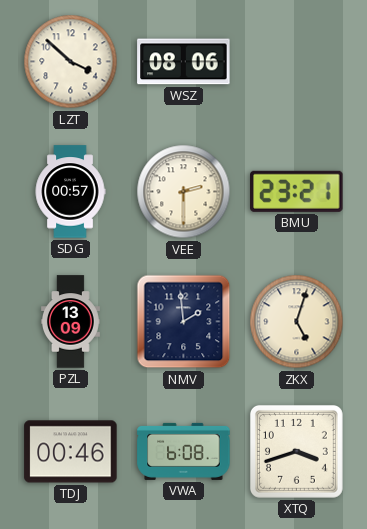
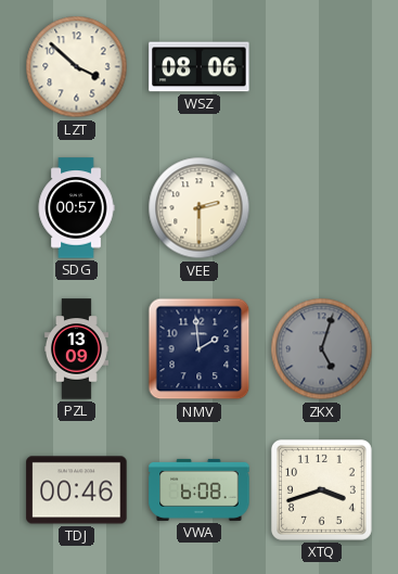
BMU: 23:21 -> none
ZKX dial: cream -> grey
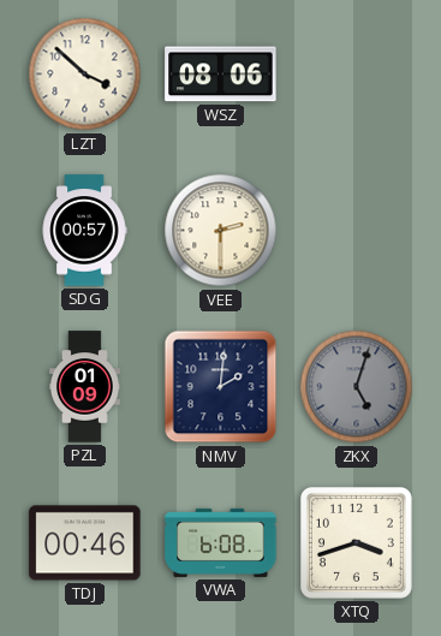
PZL: 13:09 -> 01:09
NMV: 1:59 -> 2:01
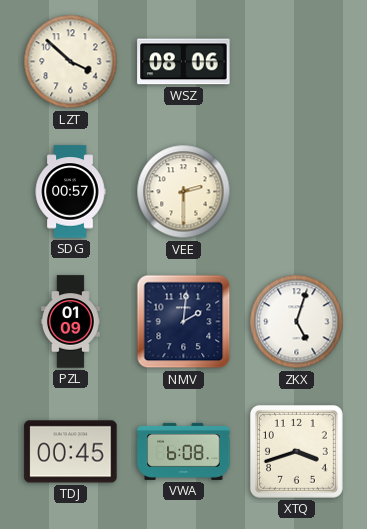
ZKX dial: grey -> white
TDJ: 00:46 -> 00:45
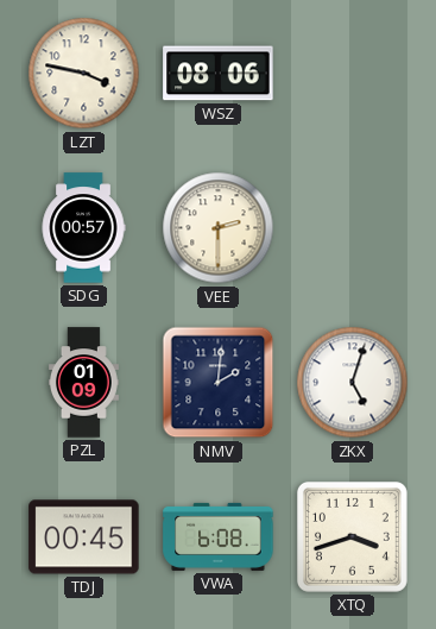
LZT: 3:52 -> 3:47
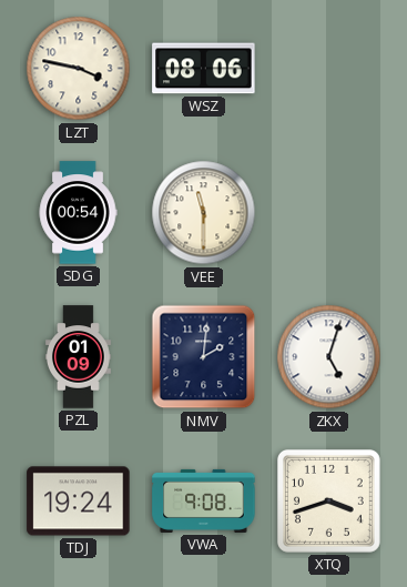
SDG: 00:57 -> 00:54
VEE: 2:30 -> 11:30
TDJ: 00:45 -> 19:24
VWA: 6:08 -> 9:08
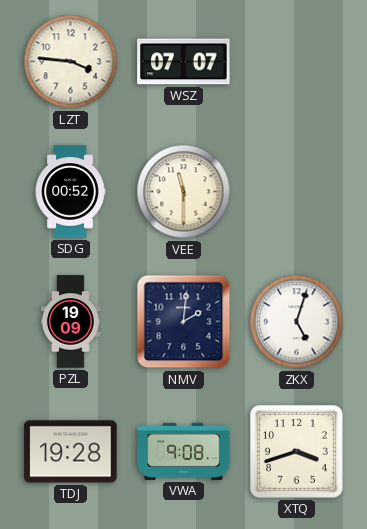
LZT: 3:47 -> 3:46
WSZ: 08:06 -> 07:07
SDG: 00:54 -> 00:52
PZL: 01:09 -> 19:09
TDJ: 19:24 -> 19:28
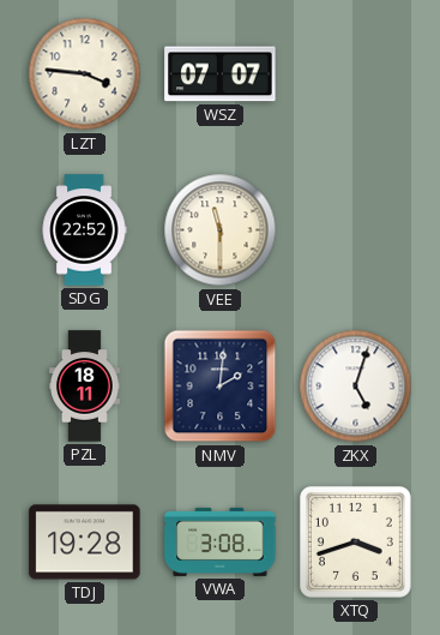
SDG: 00:52 -> 22:52
PZL: 19:09 -> 18:11
VWA: 9:08 -> 3:08
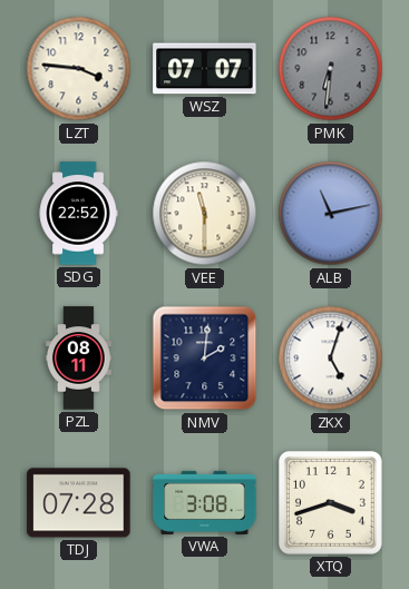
PMK: none -> 6:31
ALB: none -> 11:13
PZL: 18:11 -> 08:11
TDJ: 19:28 -> 07:28
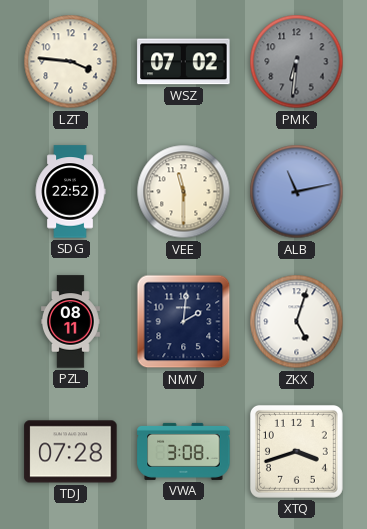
WSZ: 07:07 -> 07:02
